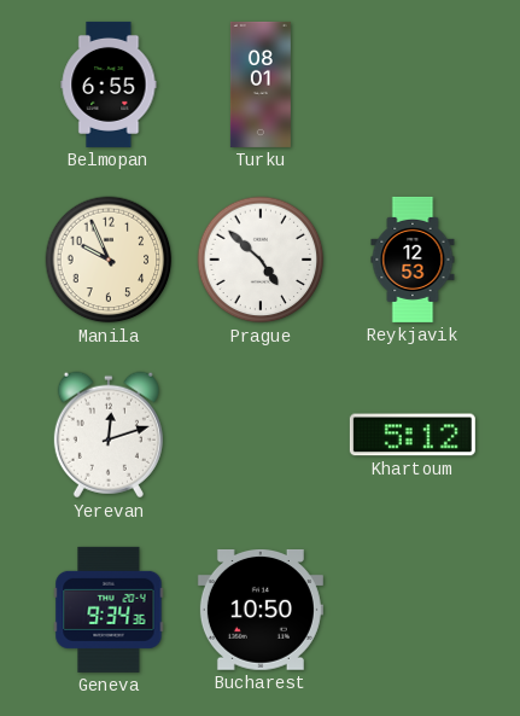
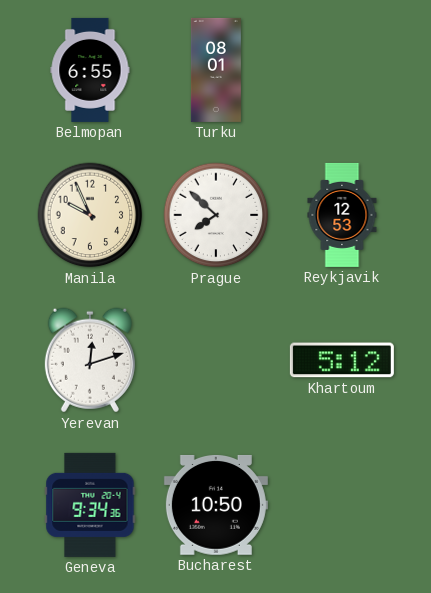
Prague: 4:52 -> 7:52
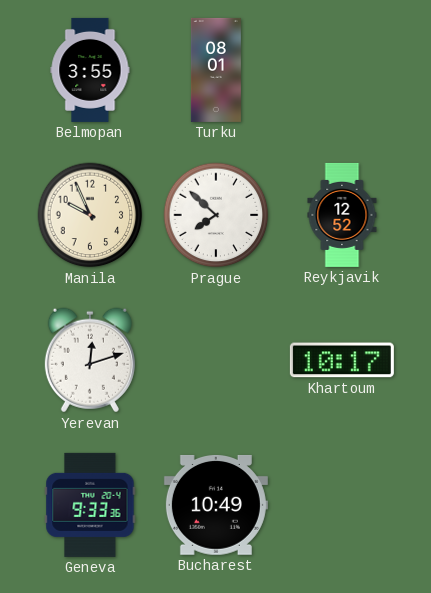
Belmopan: 6:55 -> 3:55
Reykjavik: 12:53 -> 12:52
Khartoum: 5:12 -> 10:17
Geneva: 9:34 -> 9:33
Bucharest: 10:50 -> 10:49
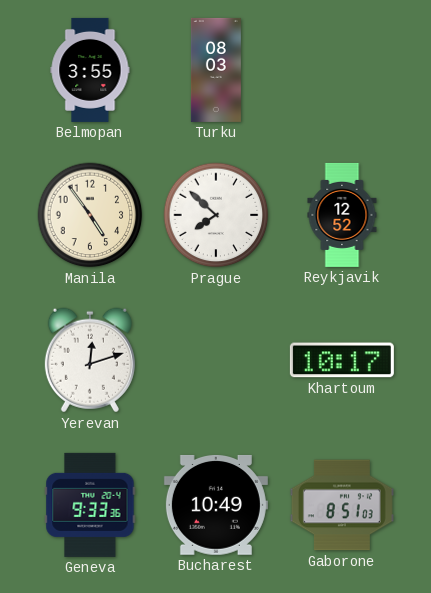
Turku: 08:01 -> 08:03
Manila: 9:56 -> 4:54
Gaborone: none -> 8:51
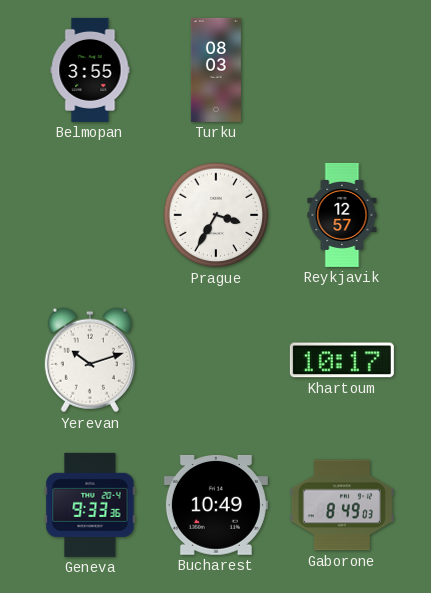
Manila: 4:54 -> none
Prague: 7:52 -> 3:35
Reykjavik: 12:52 -> 12:57
Yerevan: 12:12 -> 10:12
Gaborone: 8:51 -> 8:49
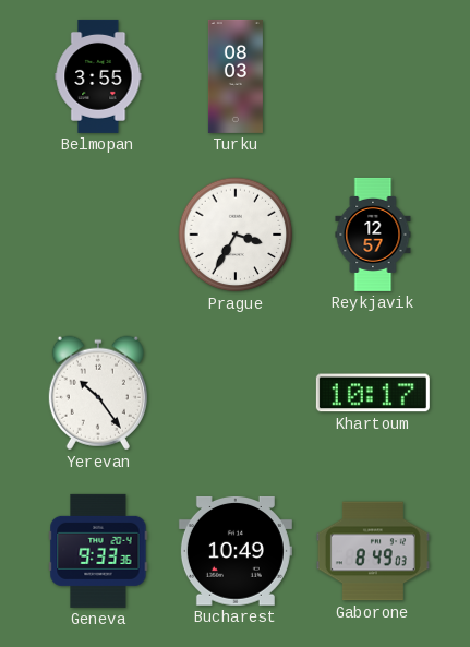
Yerevan: 10:12 -> 10:24
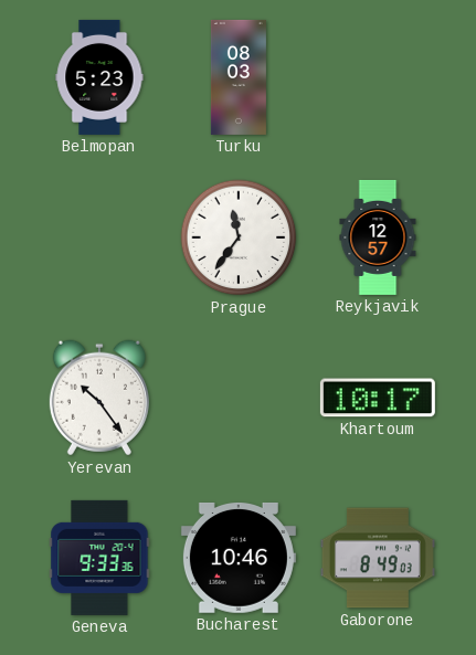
Belmopan: 3:55 -> 5:23
Prague: 3:35 -> 11:36
Bucharest: 10:49 -> 10:46
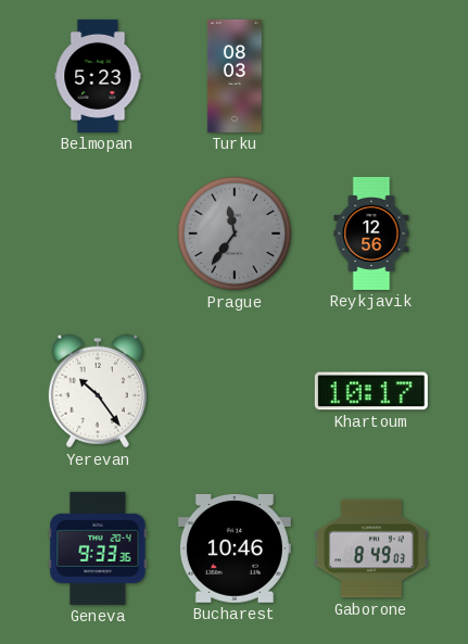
Prague dial: white -> grey
Reykjavik: 12:57 -> 12:56
